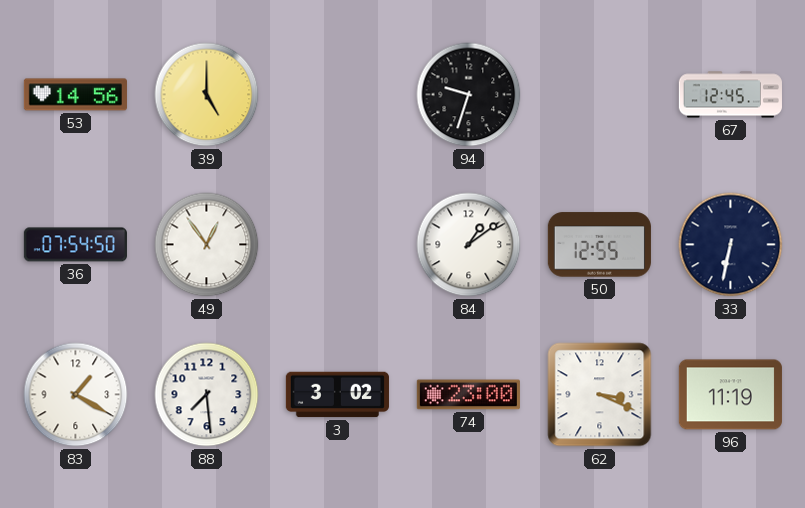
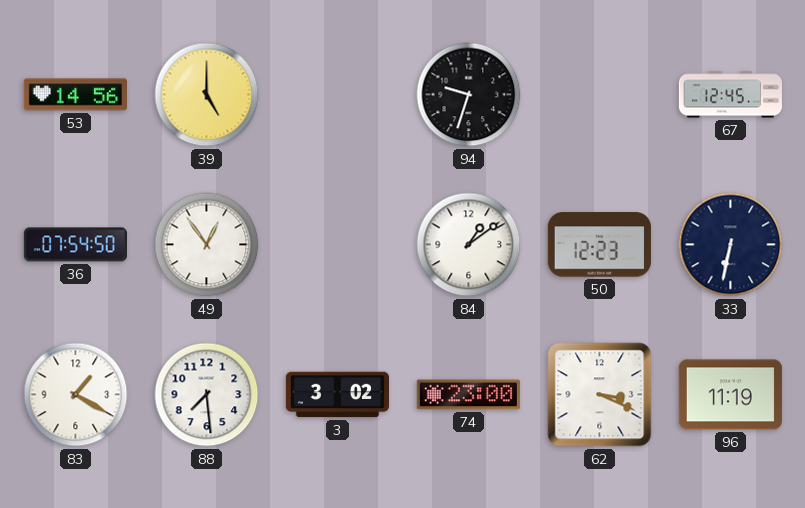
50: 12:55 -> 12:23
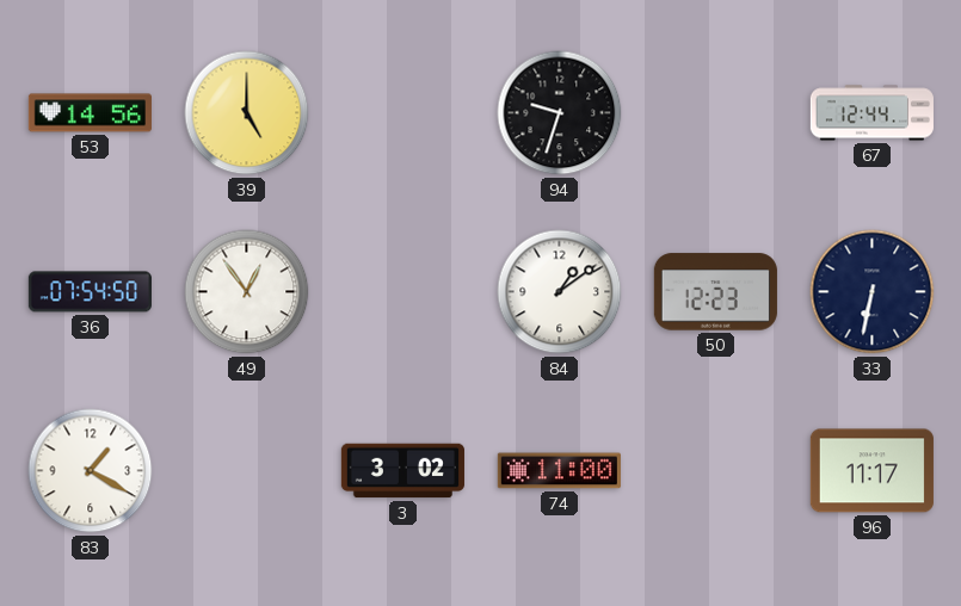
67: 12:45 -> 12:44
88: 7:29 -> none
74: 23:00 -> 11:00
62: 3:19 -> none
96: 11:19 -> 11:17
